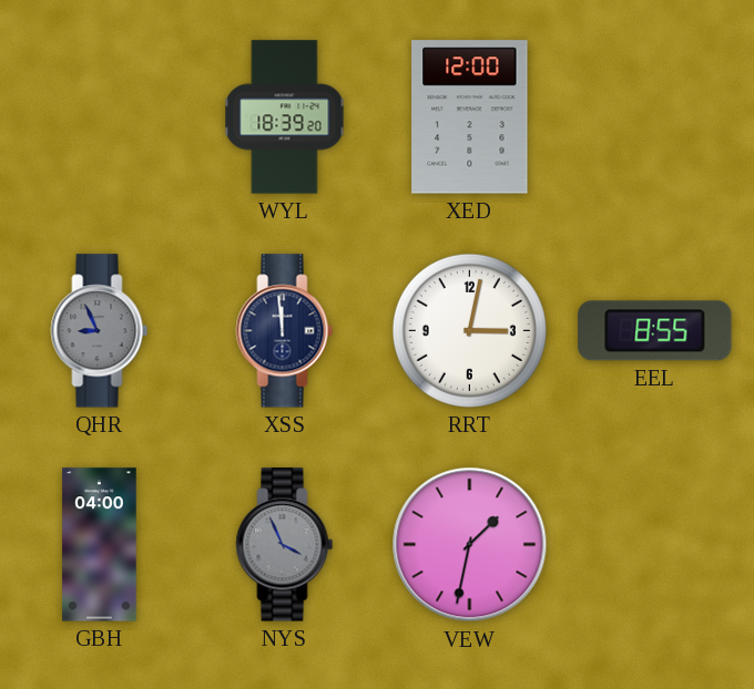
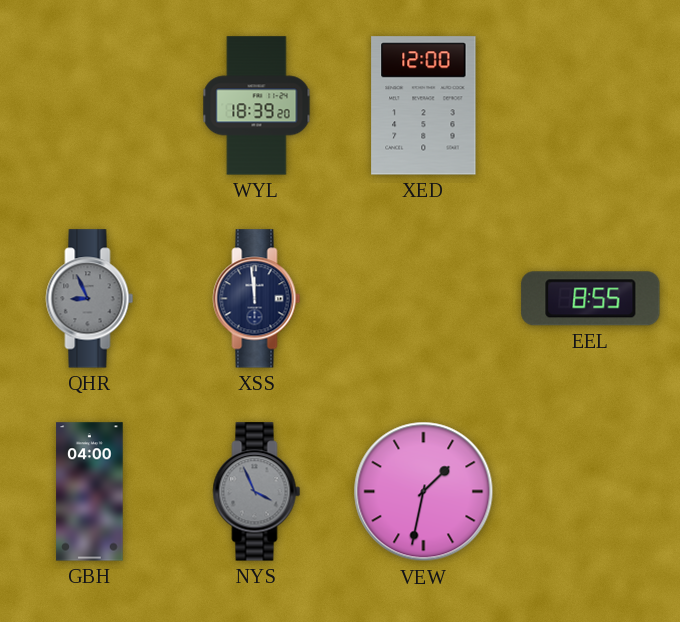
RRT: 3:02 -> none
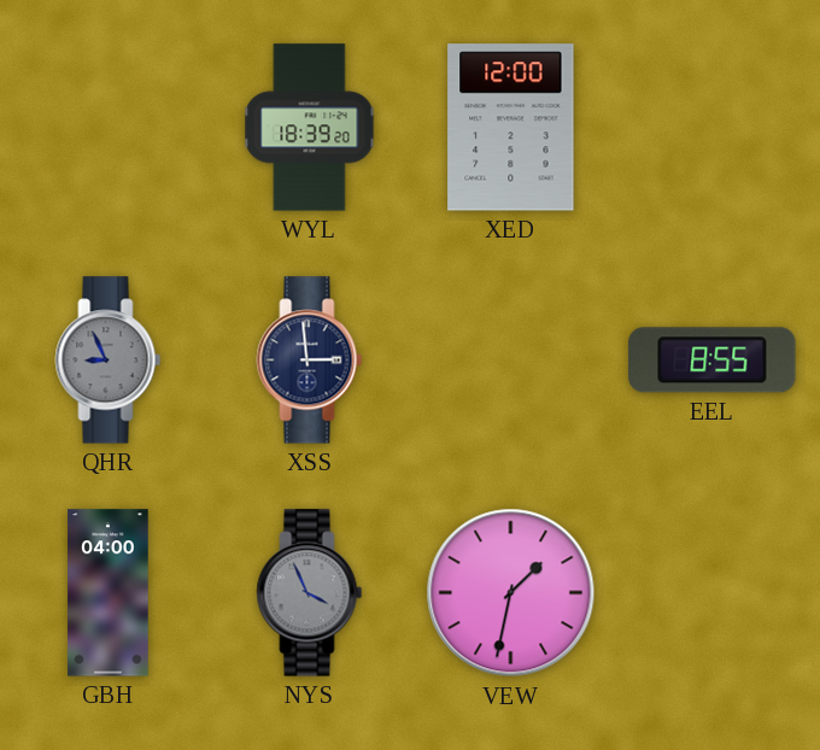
XSS: 11:59 -> 2:59
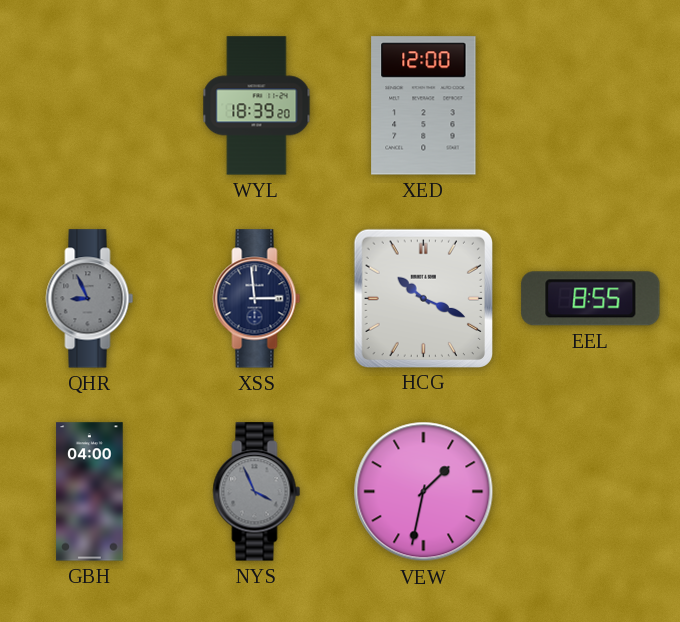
HCG: none -> 10:19
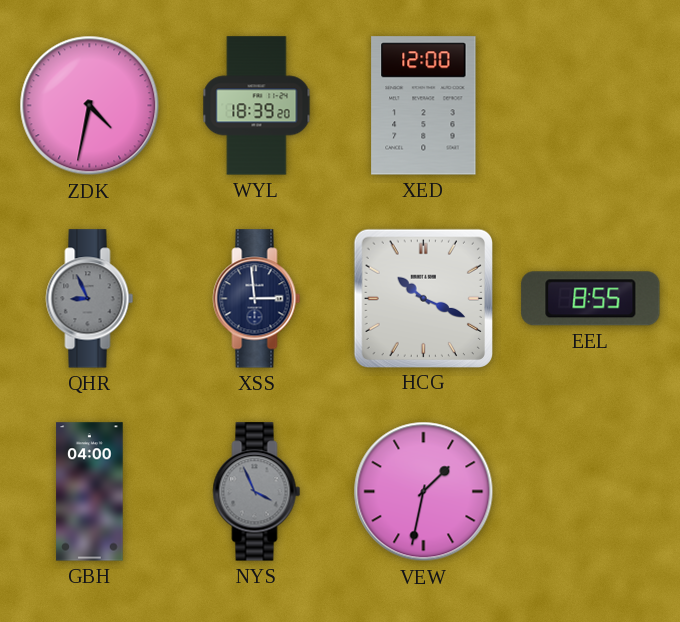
ZDK: none -> 4:32
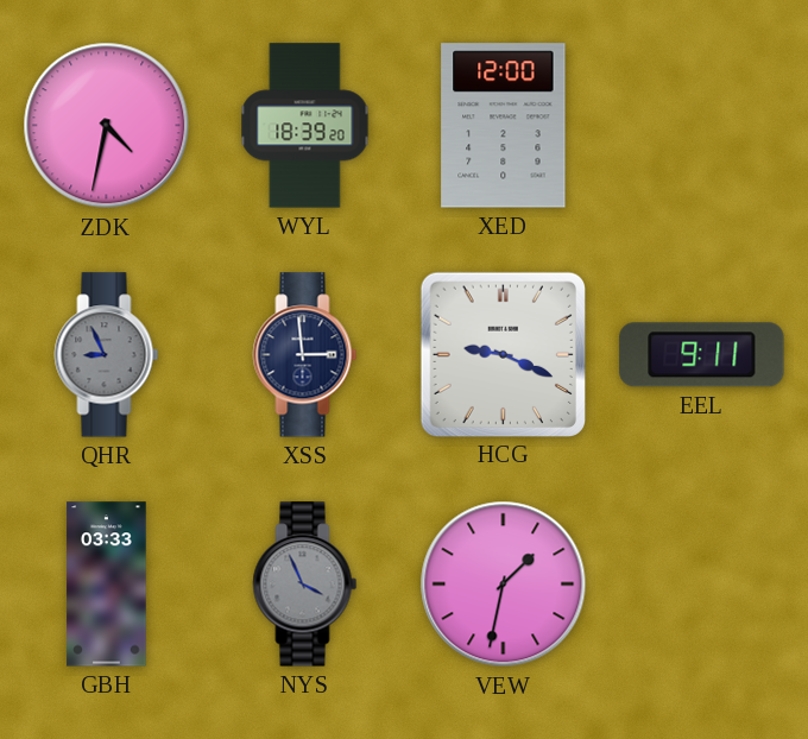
HCG: 10:19 -> 9:19
EEL: 8:55 -> 9:11
GBH: 04:00 -> 03:33
